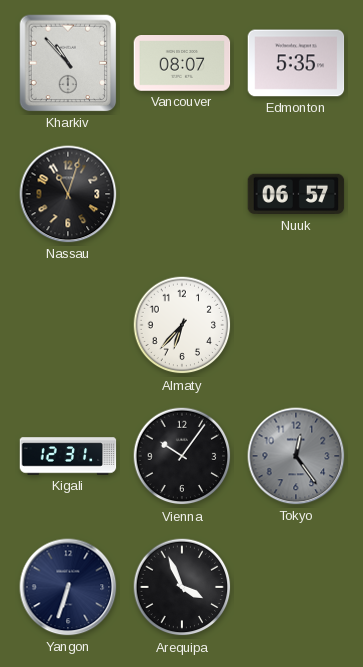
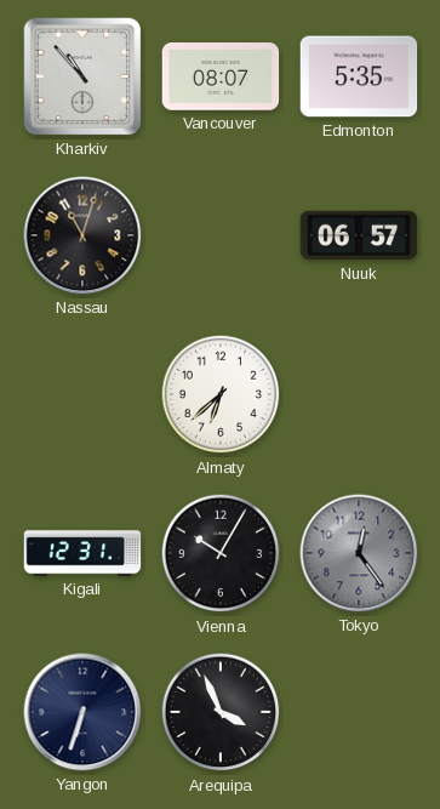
Almaty: 6:37 -> 6:38
Vienna: 10:06 -> 10:05
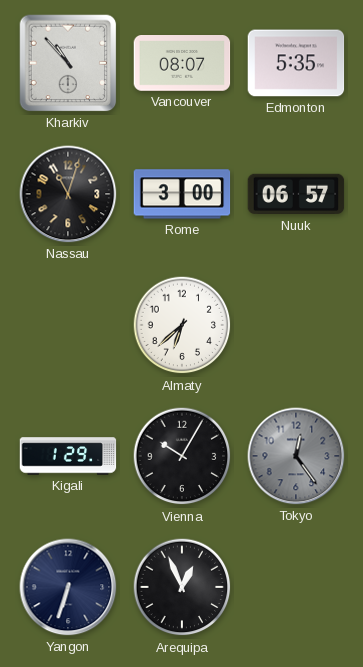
Rome: none -> 3:00
Kigali: 12:31 -> 1:29
Arequipa: 3:56 -> 12:56
